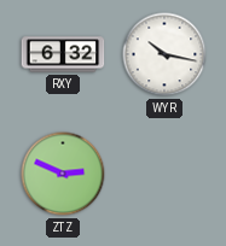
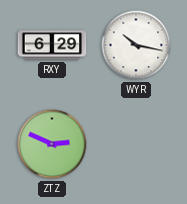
RXY: 6:32 -> 6:29
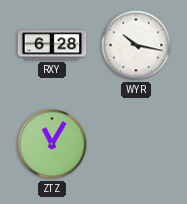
RXY: 6:29 -> 6:28
ZTZ: 2:49 -> 11:05
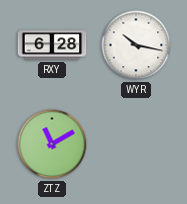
ZTZ: 11:05 -> 11:10
